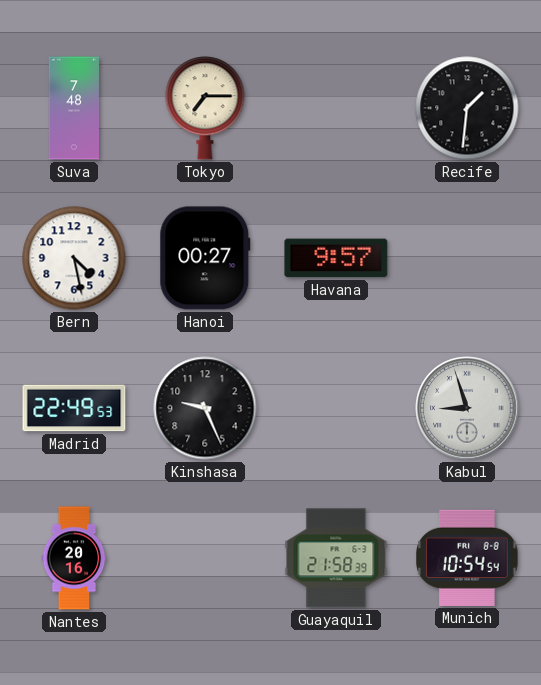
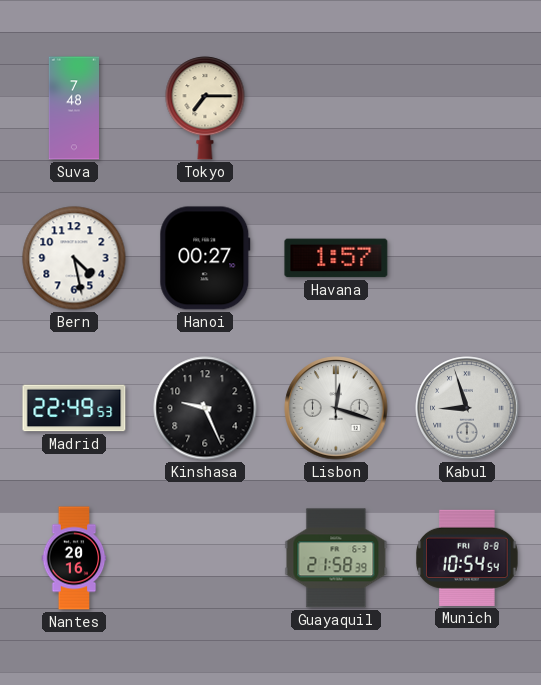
Recife: 1:31 -> none
Havana: 9:57 -> 1:57
Lisbon: none -> 12:18
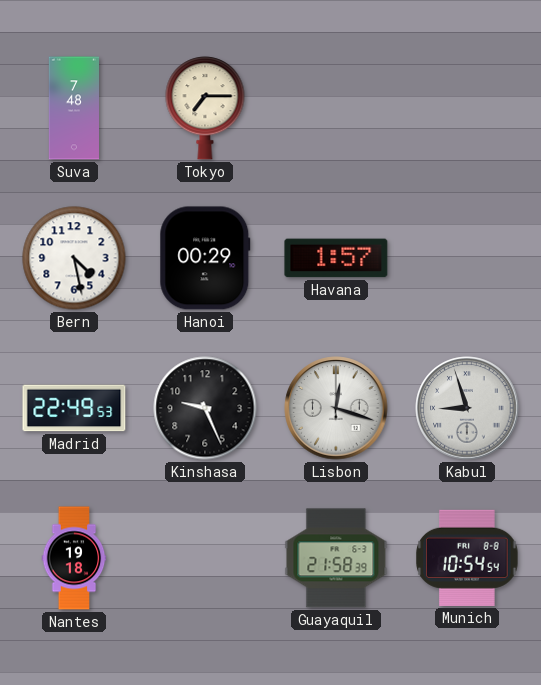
Hanoi: 00:27 -> 00:29
Nantes: 20:16 -> 19:18
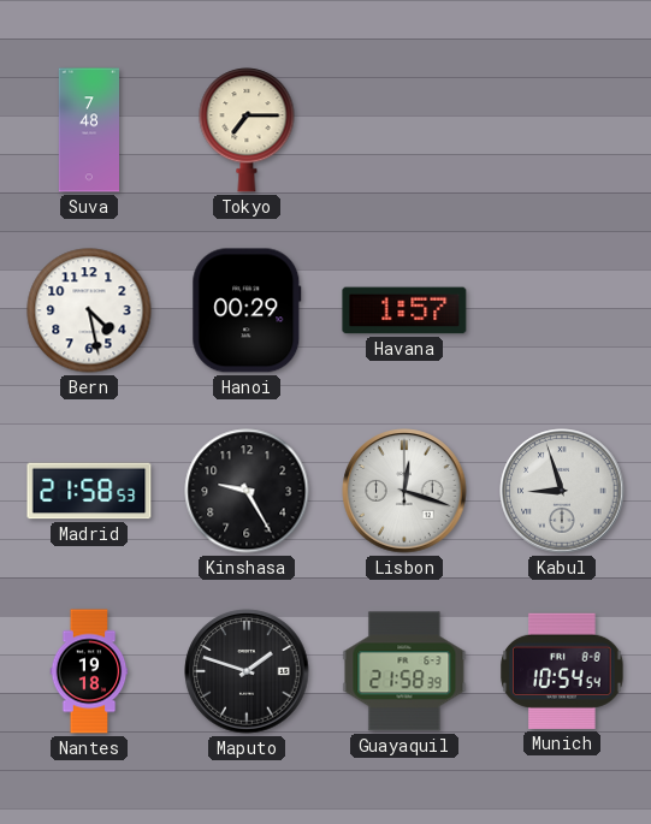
Madrid: 22:49 -> 21:58
Kinshasa: 9:26 -> 9:25
Maputo: none -> 1:48
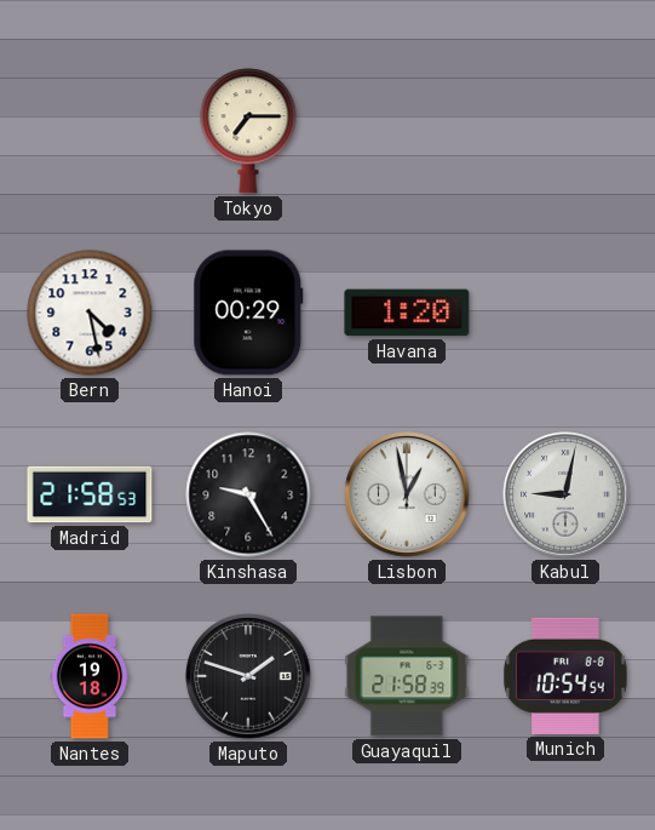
Suva: 7:48 -> none
Havana: 1:57 -> 1:20
Lisbon: 12:18 -> 12:58
Kabul: 8:57 -> 9:02
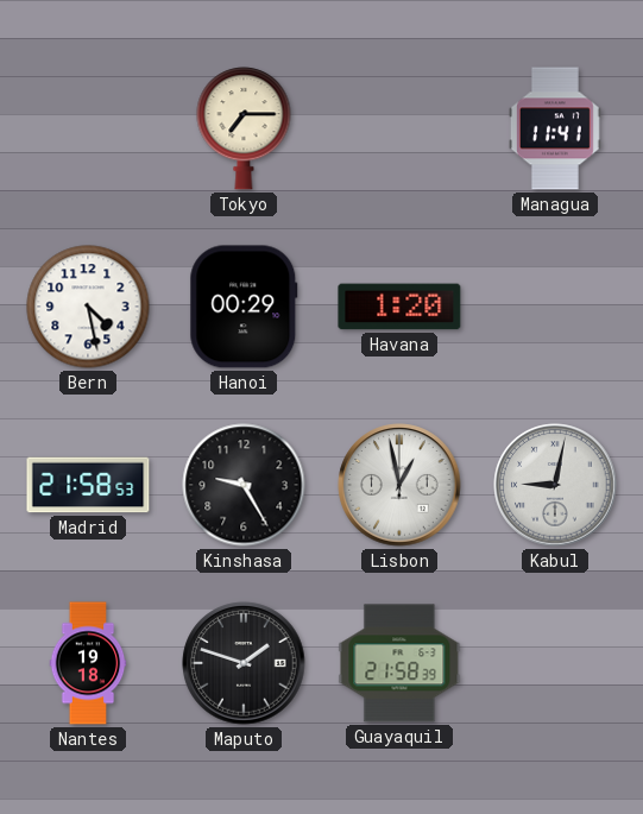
Managua: none -> 11:41
Munich: 10:54 -> none
